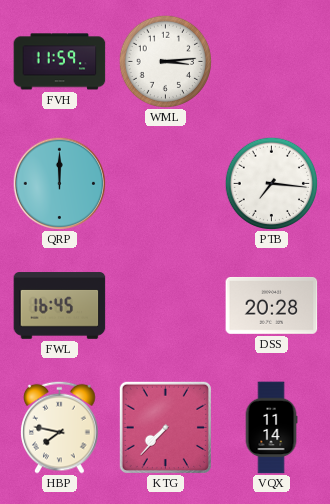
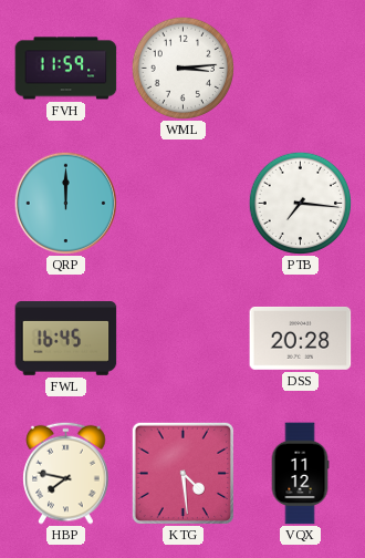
KTG: 7:37 -> 4:29
VQX: 11:14 -> 11:12
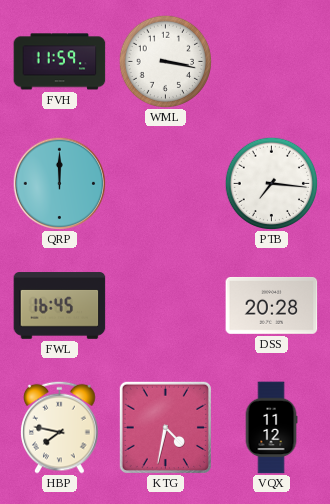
WML: 3:14 -> 3:17
KTG: 4:29 -> 4:32
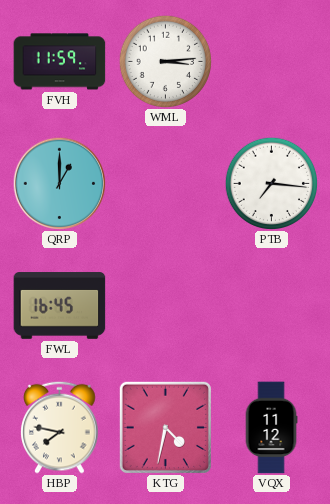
WML: 3:17 -> 3:14
QRP: 12:00 -> 1:00
DSS: 20:28 -> none
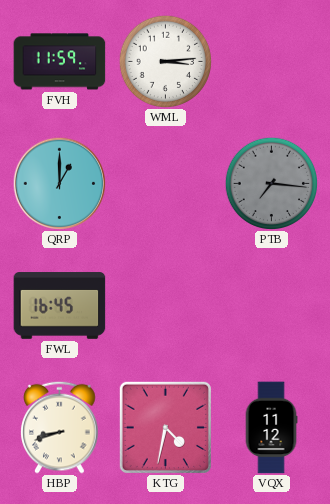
PTB dial: white -> grey
HBP: 7:47 -> 8:42
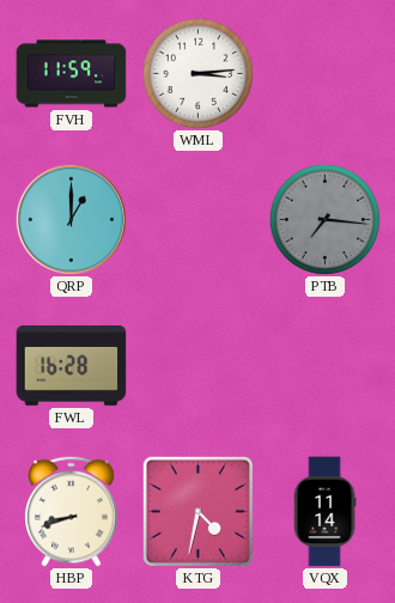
FWL: 16:45 -> 16:28
VQX: 11:12 -> 11:14
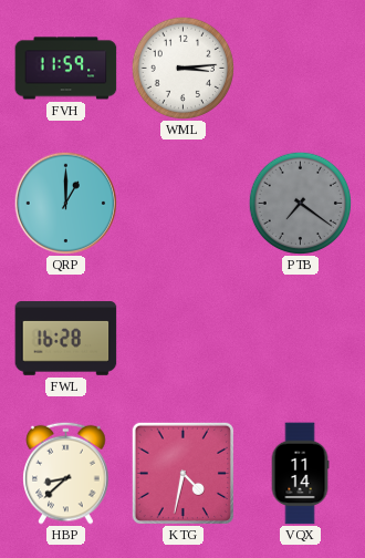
PTB: 7:16 -> 7:21
HBP: 8:42 -> 8:38
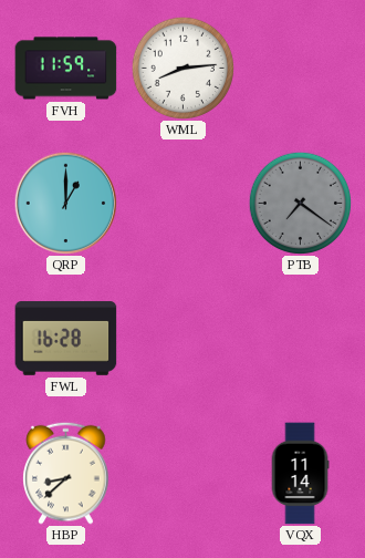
WML: 3:14 -> 8:14
KTG: 4:32 -> none
